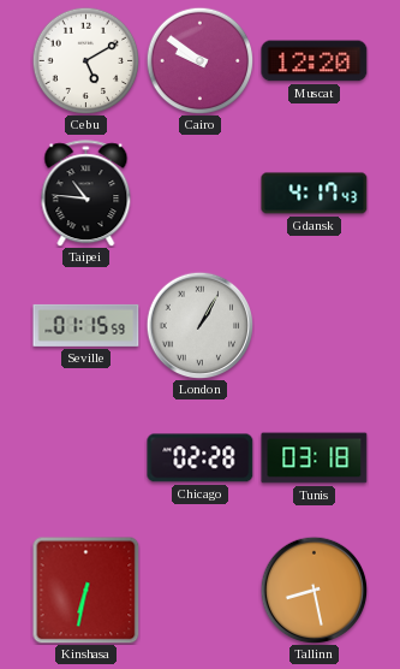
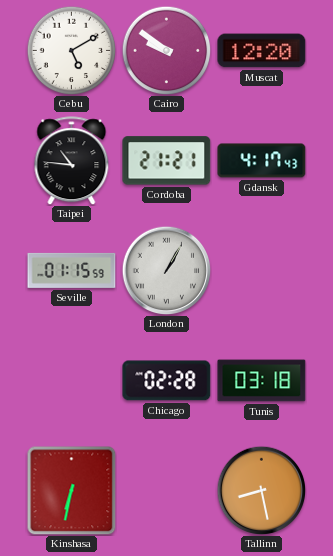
Cordoba: none -> 21:21
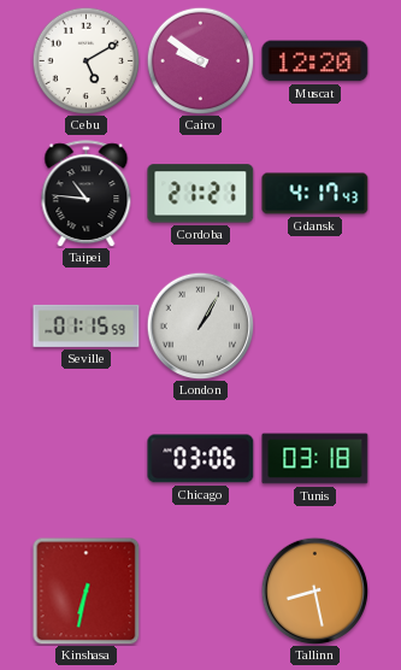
Chicago: 02:28 -> 03:06
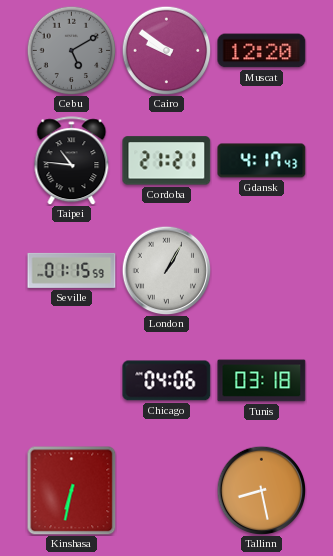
Cebu dial: white -> grey
Chicago: 03:06 -> 04:06
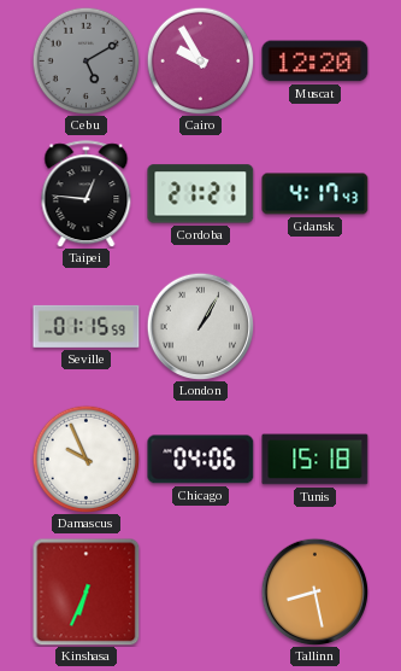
Cairo: 9:51 -> 9:55
Taipei: 10:46 -> 12:46
Damascus: none -> 9:56
Tunis: 03:18 -> 15:18
Kinshasa: 6:32 -> 6:34
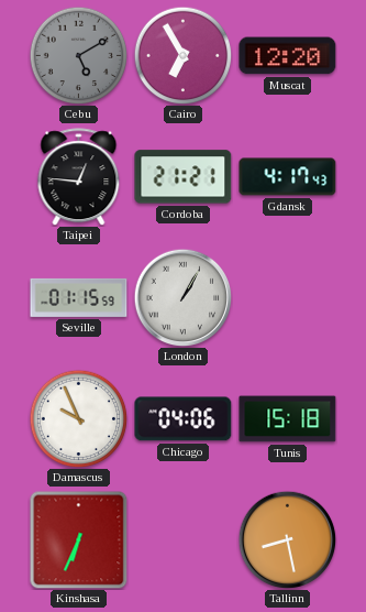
Cairo: 9:55 -> 6:55
